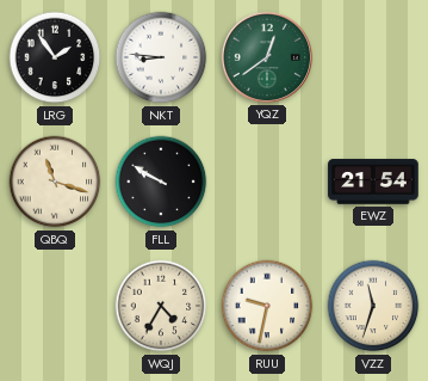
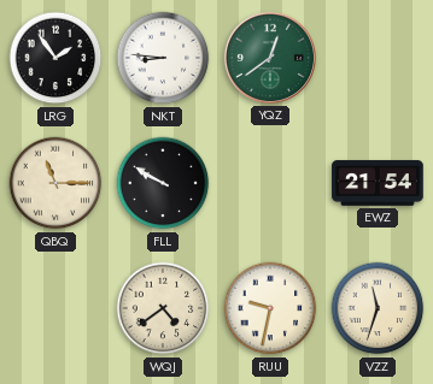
QBQ: 11:18 -> 11:15
WQJ: 4:35 -> 4:39
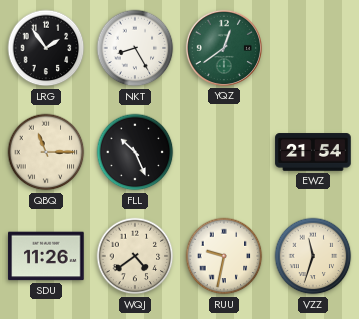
NKT: 8:46 -> 8:25
FLL: 9:50 -> 10:26
SDU: none -> 11:26
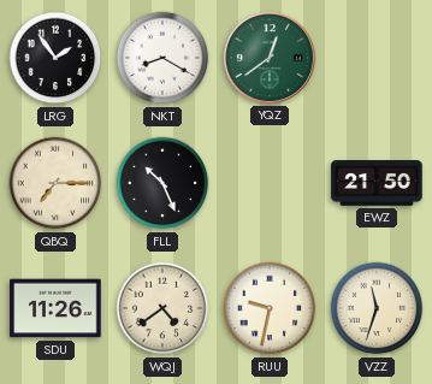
NKT: 8:25 -> 8:20
QBQ: 11:15 -> 7:15
EWZ: 21:54 -> 21:50
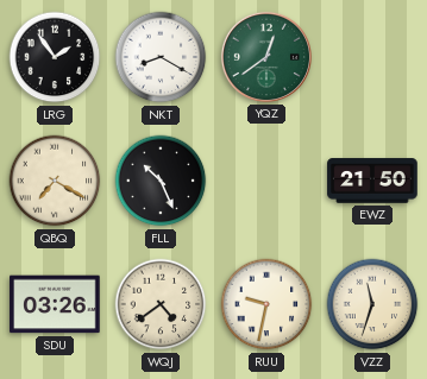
QBQ: 7:15 -> 7:20
SDU: 11:26 -> 03:26
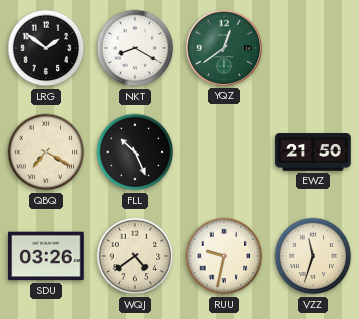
LRG: 1:54 -> 1:51
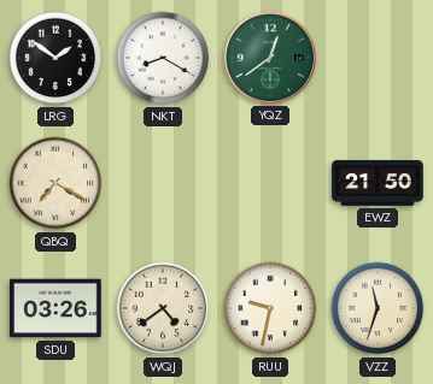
FLL: 10:26 -> none
